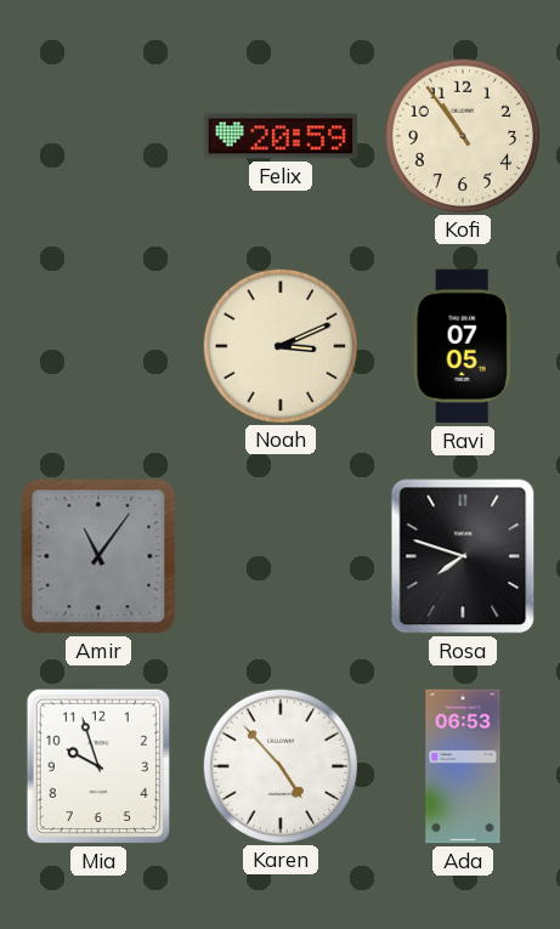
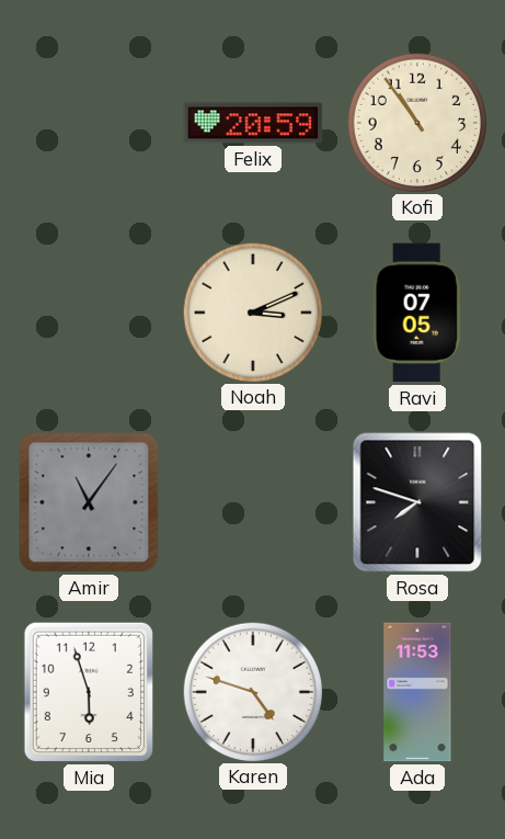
Mia: 9:57 -> 5:57
Karen: 4:53 -> 4:48
Ada: 06:53 -> 11:53
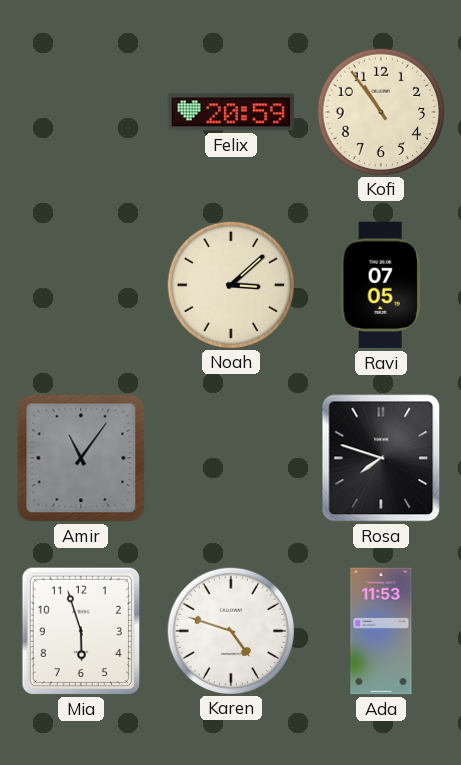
Noah: 3:11 -> 3:08
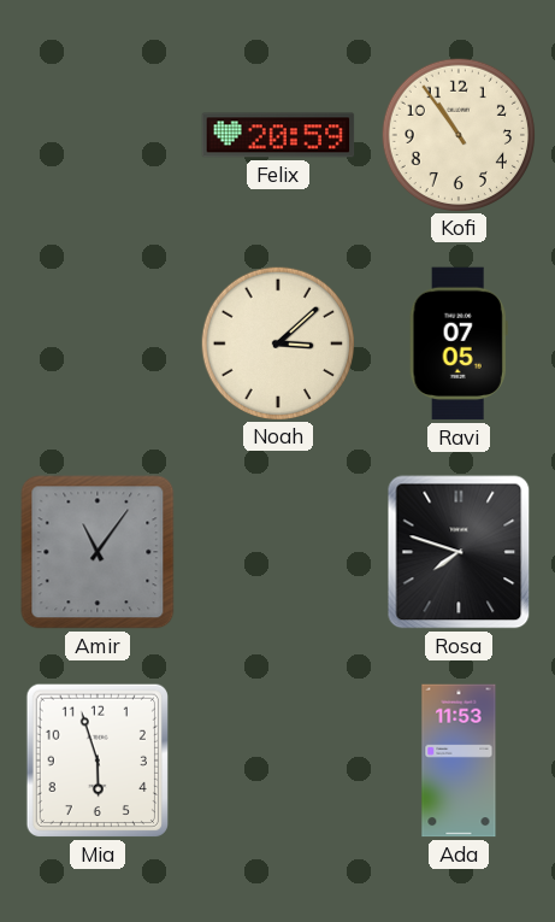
Karen: 4:48 -> none
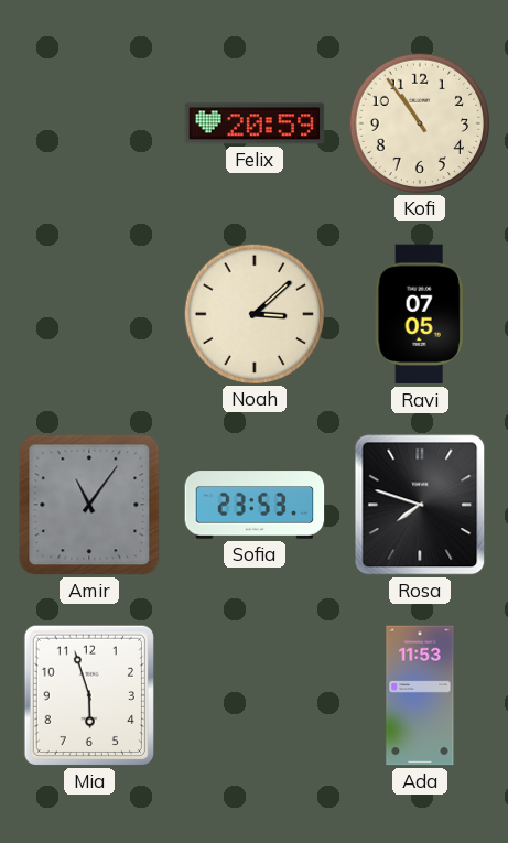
Sofia: none -> 23:53
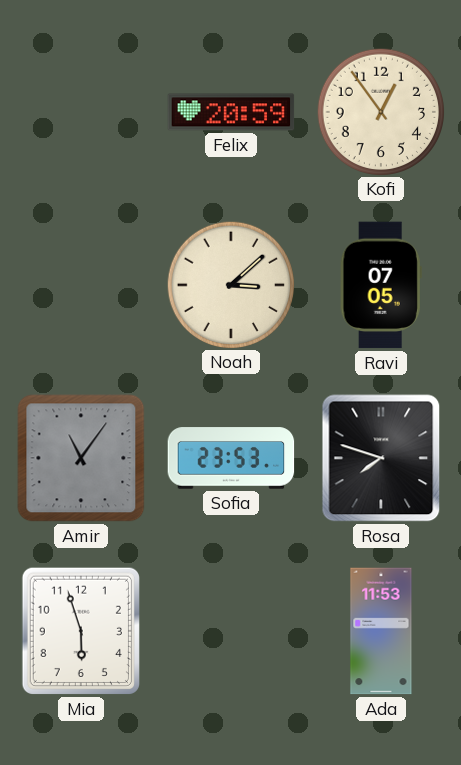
Kofi: 10:54 -> 12:54
